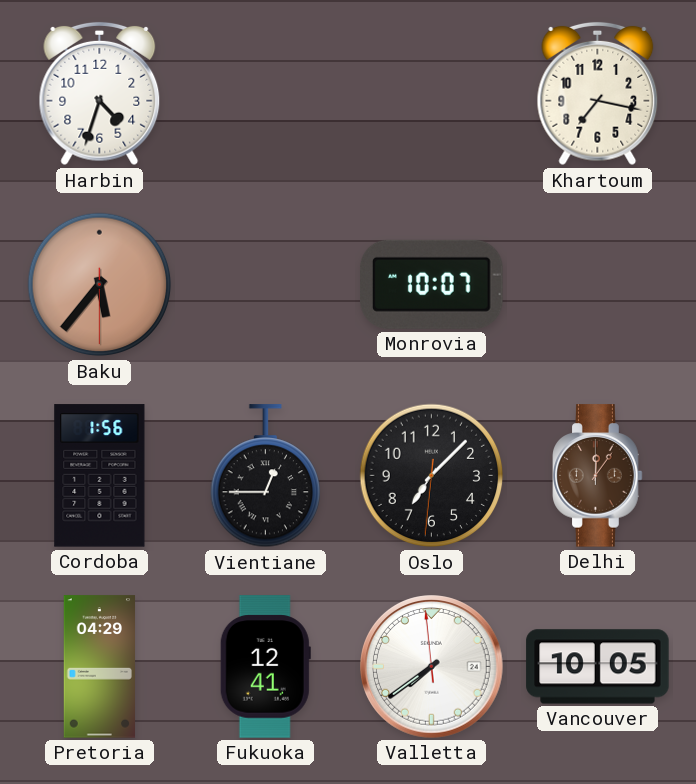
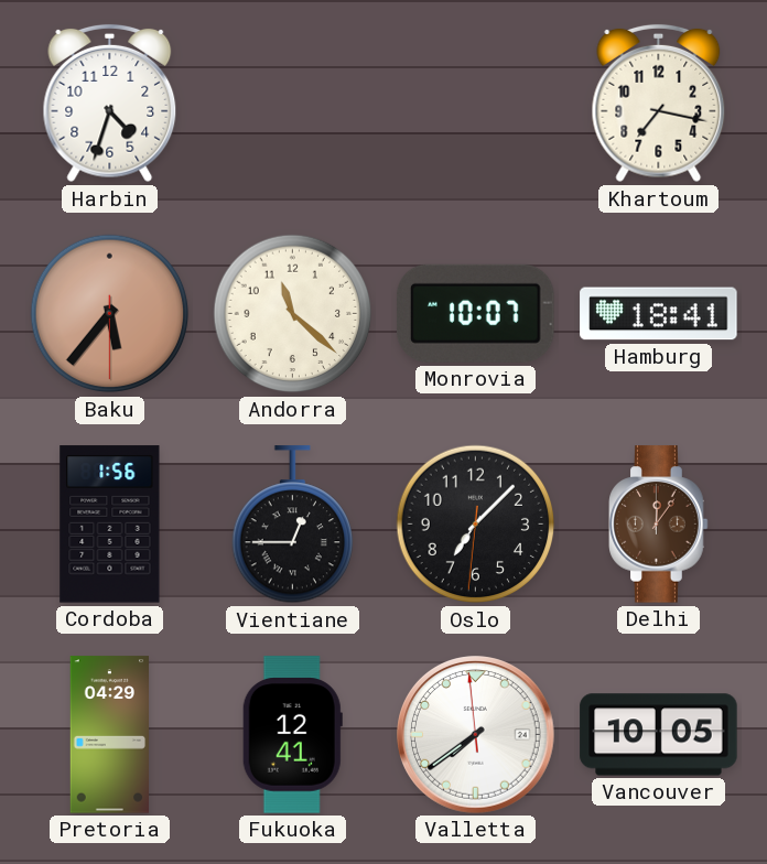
Andorra: none -> 11:22
Hamburg: none -> 18:41
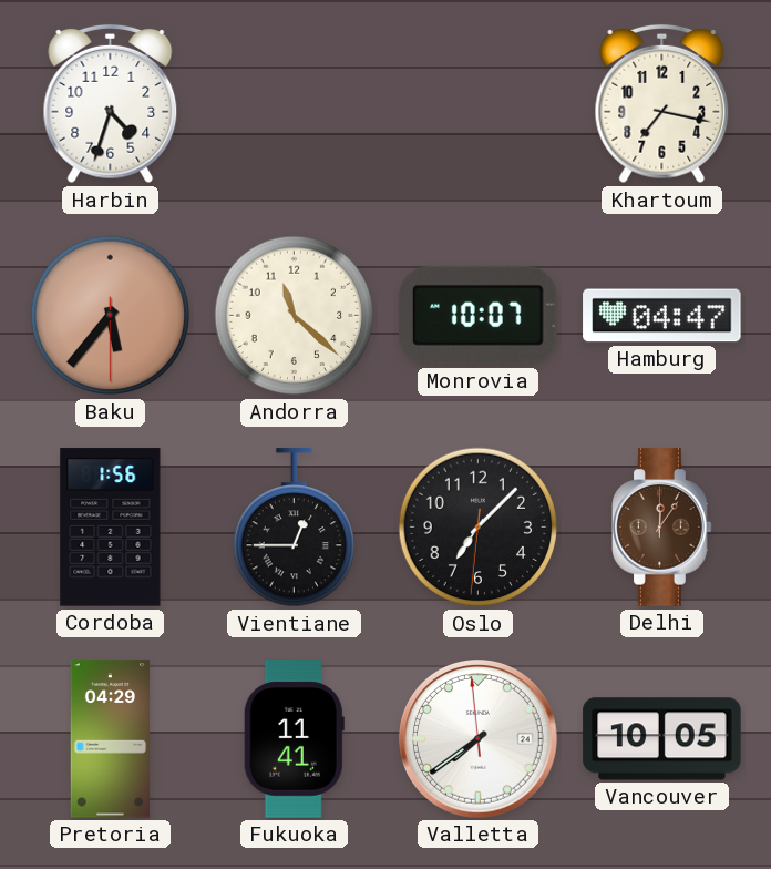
Hamburg: 18:41 -> 04:47
Fukuoka: 12:41 -> 11:41
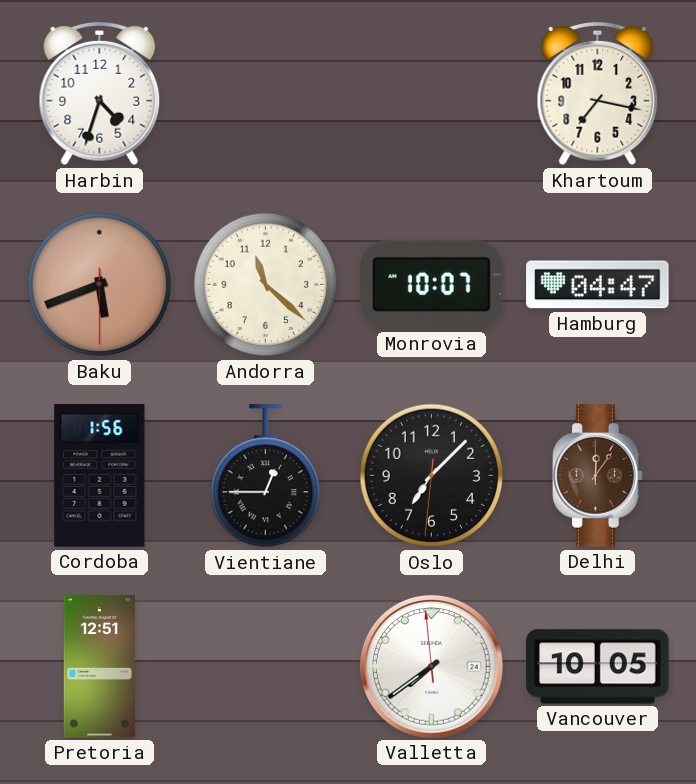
Baku: 5:36 -> 5:41
Pretoria: 04:29 -> 12:51
Fukuoka: 11:41 -> none
